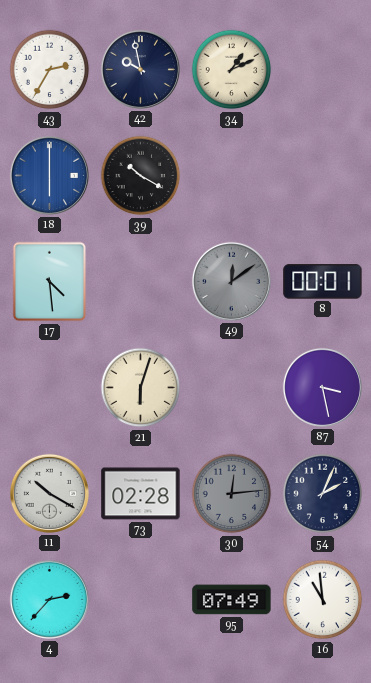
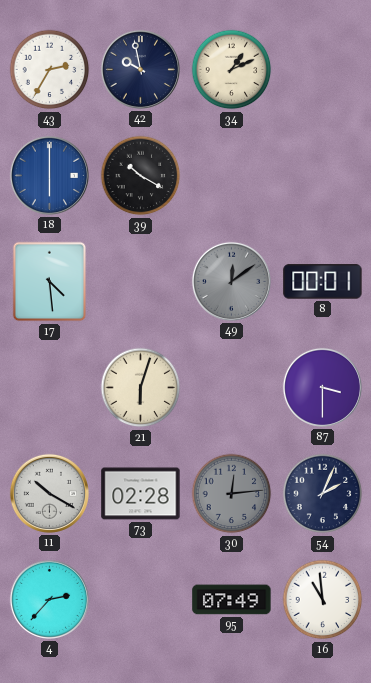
87: 3:28 -> 3:30
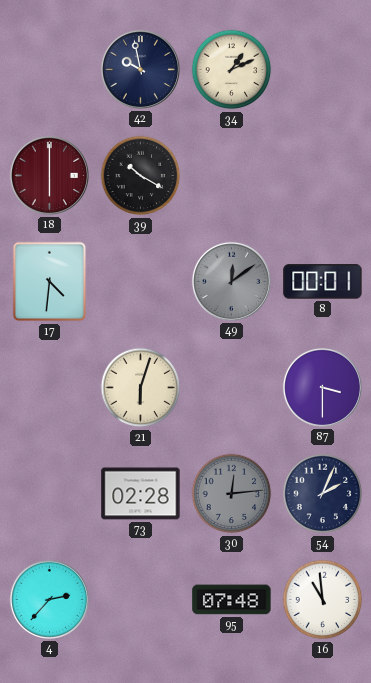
43: 2:35 -> none
18 dial: blue -> burgundy
17: 4:29 -> 4:31
11: 10:20 -> none
95: 07:49 -> 07:48
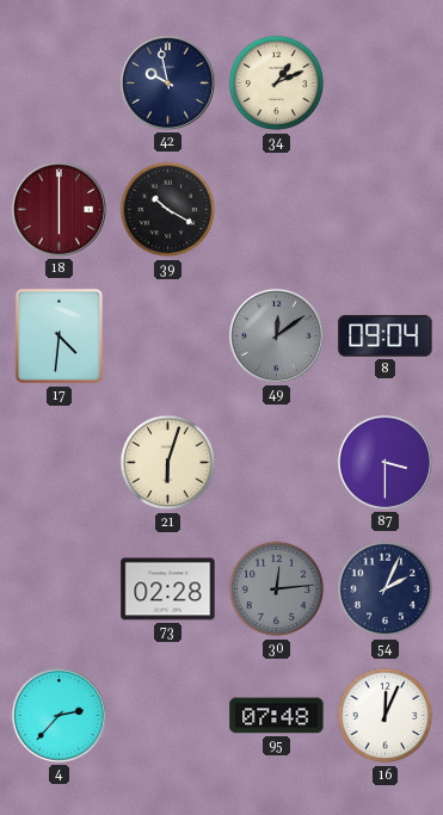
8: 00:01 -> 09:04
16: 10:59 -> 12:04
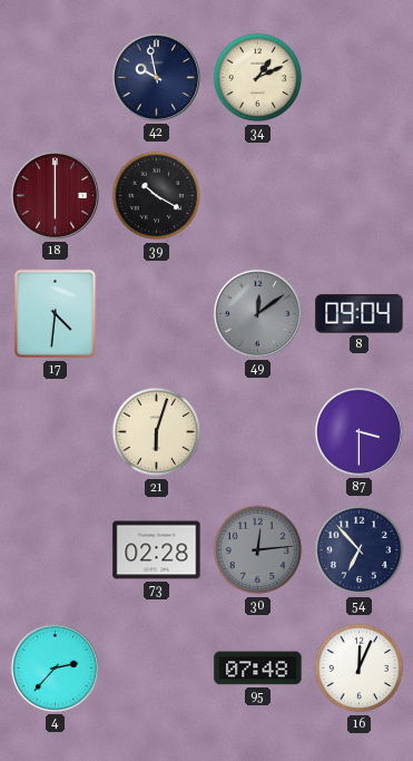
54: 2:04 -> 6:53
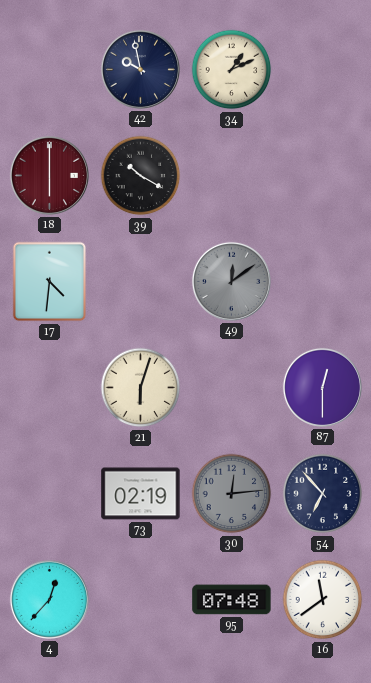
8: 09:04 -> none
87: 3:30 -> 12:30
73: 02:28 -> 02:19
4: 2:37 -> 12:37
16: 12:04 -> 11:39
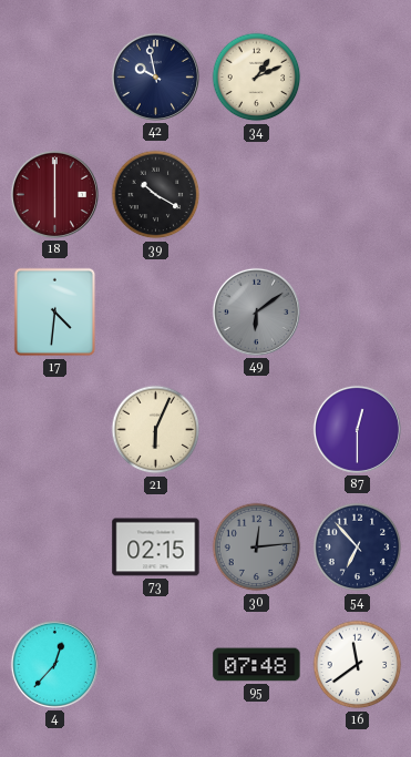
49: 12:09 -> 6:09
21: 6:03 -> 6:04
73: 02:19 -> 02:15
